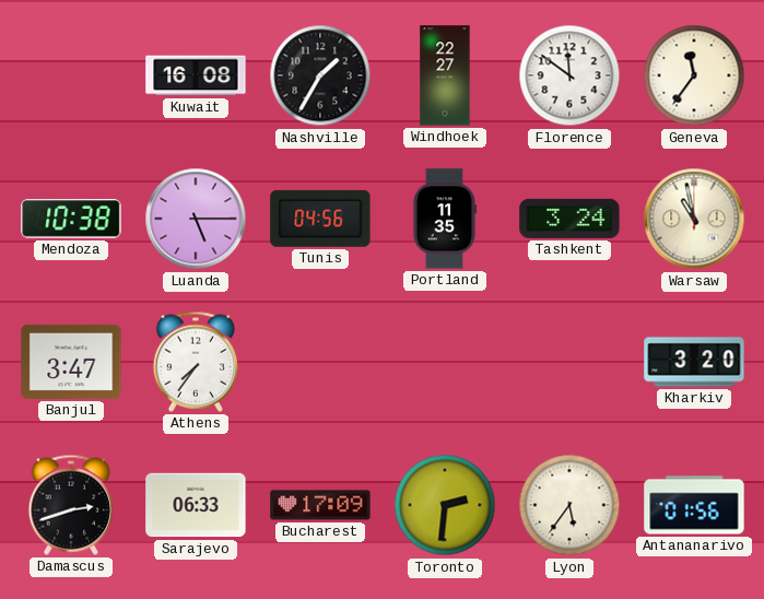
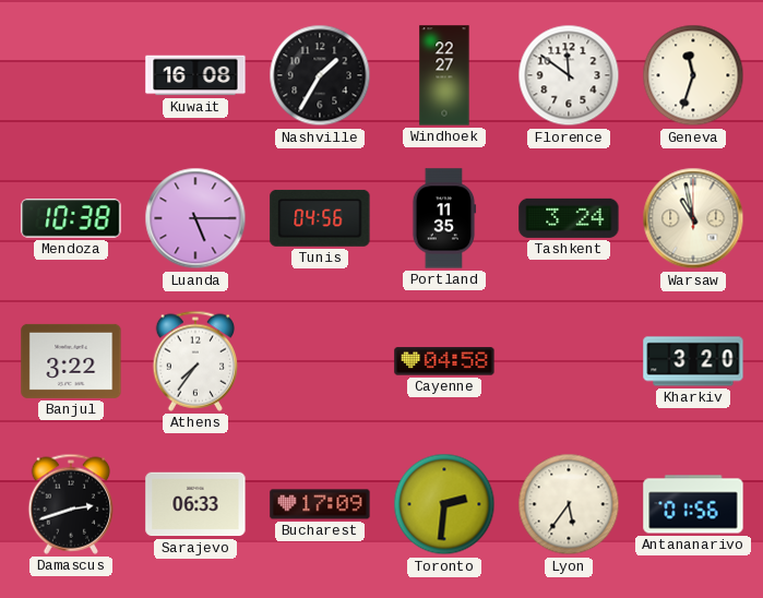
Geneva: 11:36 -> 11:33
Banjul: 3:47 -> 3:22
Cayenne: none -> 04:58
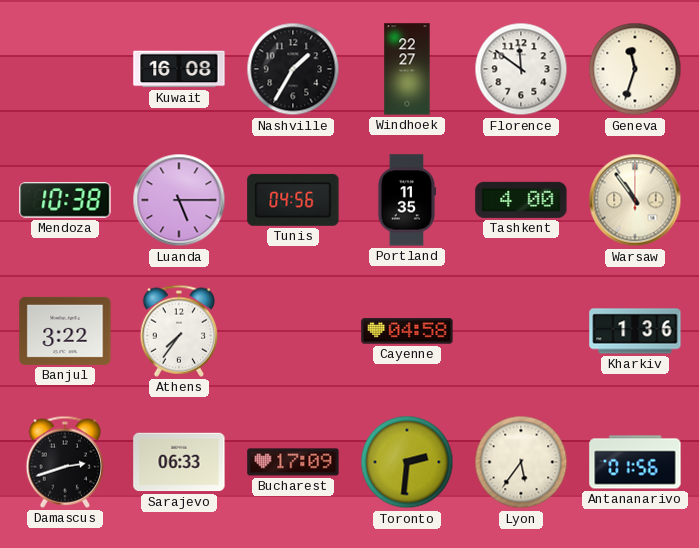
Tashkent: 3:24 -> 4:00
Warsaw: 10:58 -> 10:54
Kharkiv: 3:20 -> 1:36
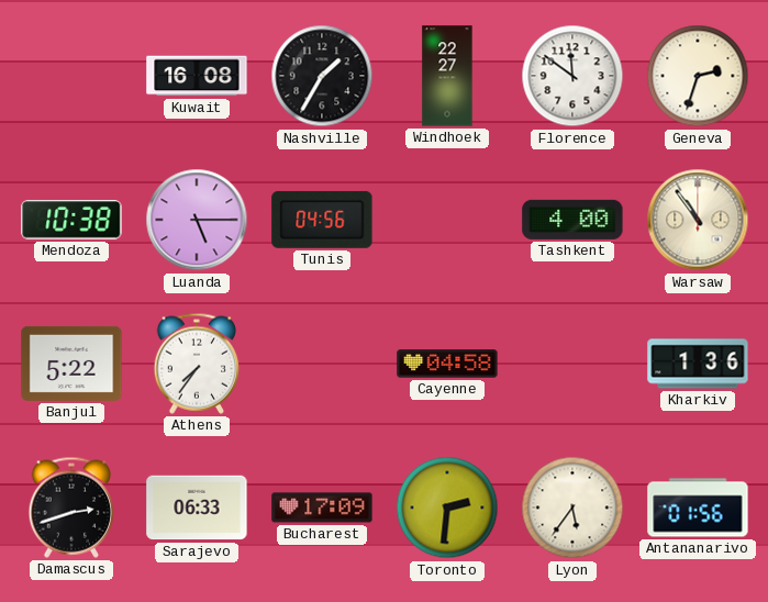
Geneva: 11:33 -> 2:33
Portland: 11:35 -> none
Banjul: 3:22 -> 5:22
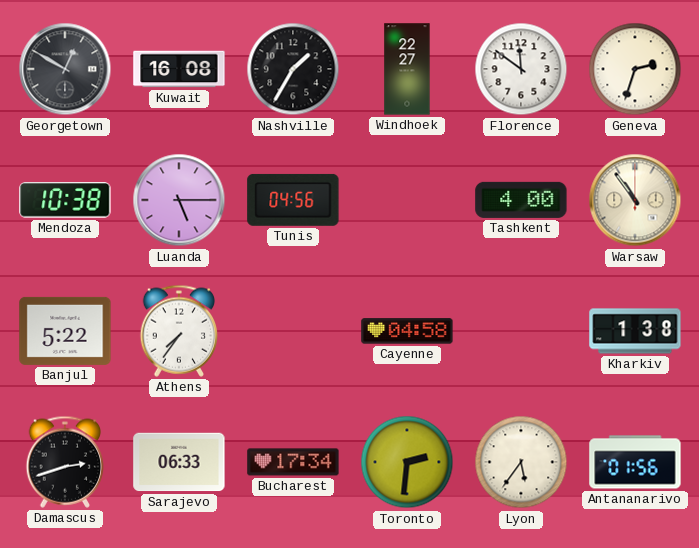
Georgetown: none -> 12:50
Kharkiv: 1:36 -> 1:38
Bucharest: 17:09 -> 17:34
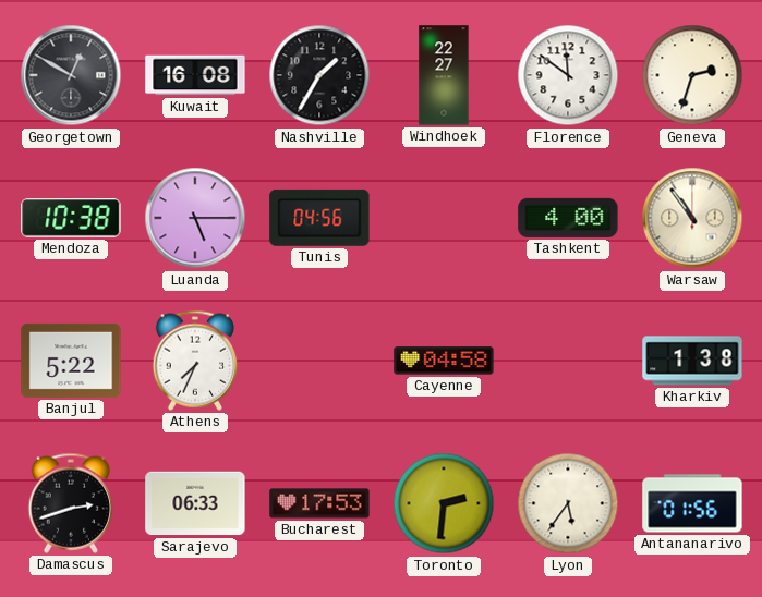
Athens: 7:36 -> 7:34
Bucharest: 17:34 -> 17:53
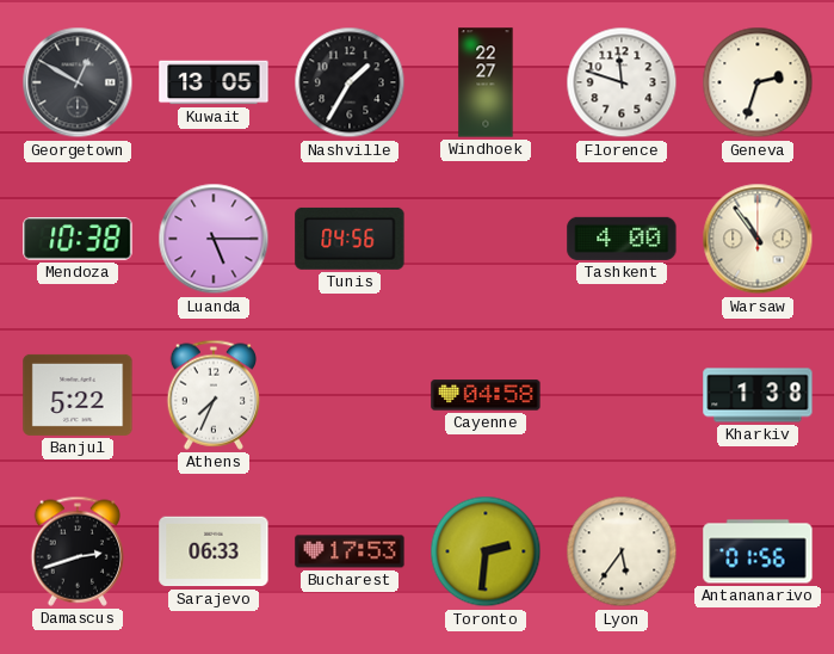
Kuwait: 16:08 -> 13:05
Florence: 11:51 -> 11:48
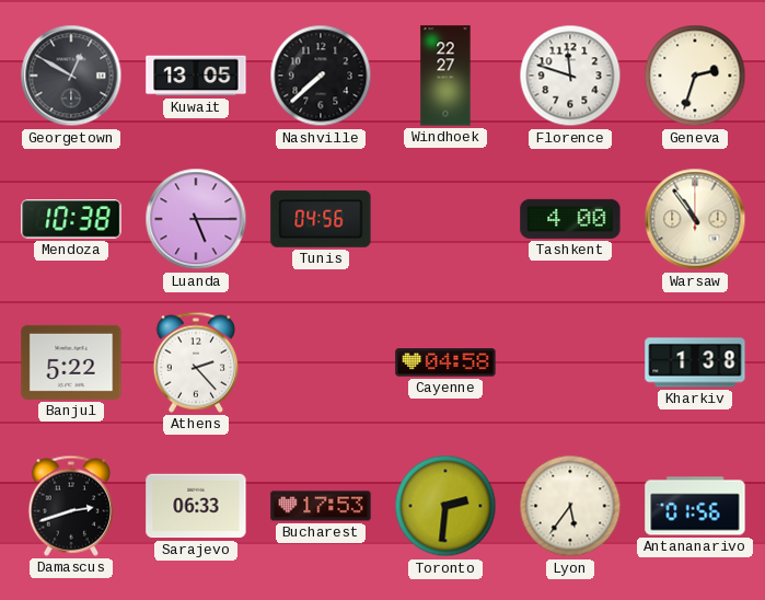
Nashville: 1:35 -> 7:38
Athens: 7:34 -> 2:23
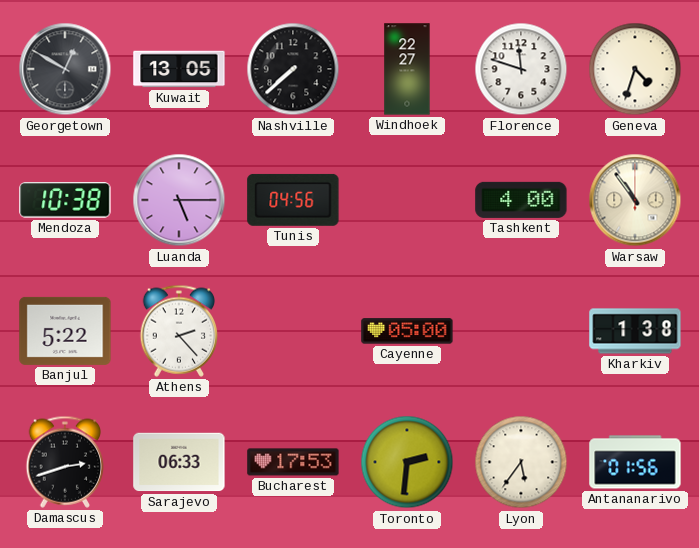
Geneva: 2:33 -> 4:33
Cayenne: 04:58 -> 05:00
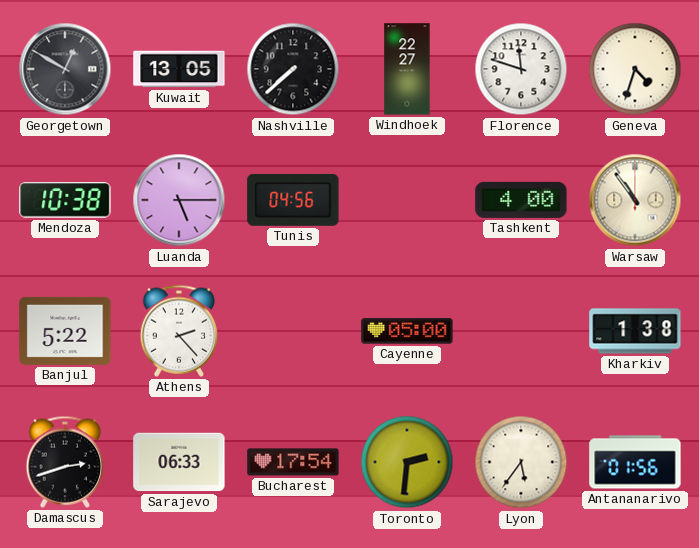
Bucharest: 17:53 -> 17:54
